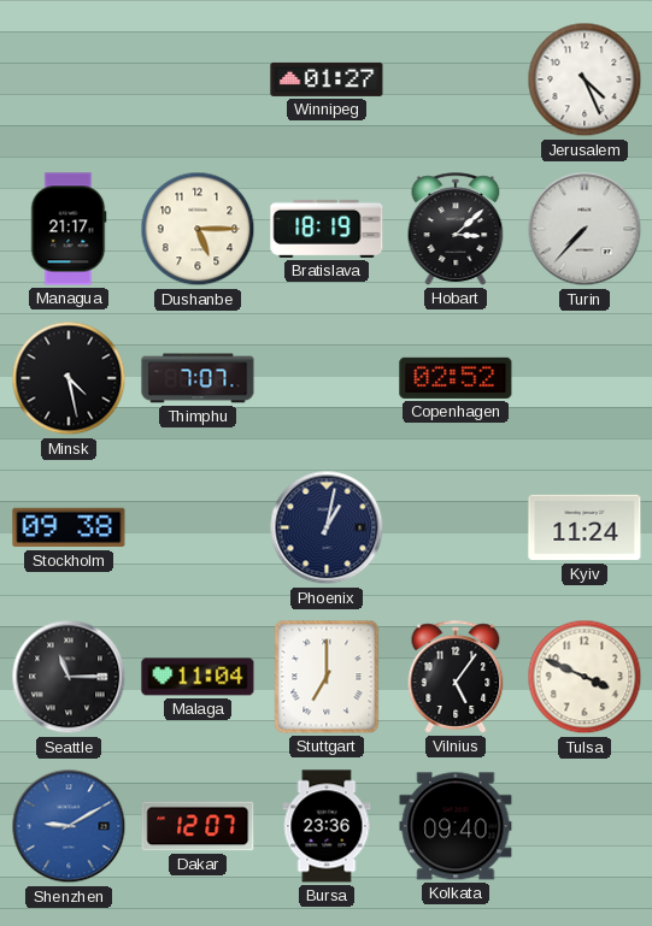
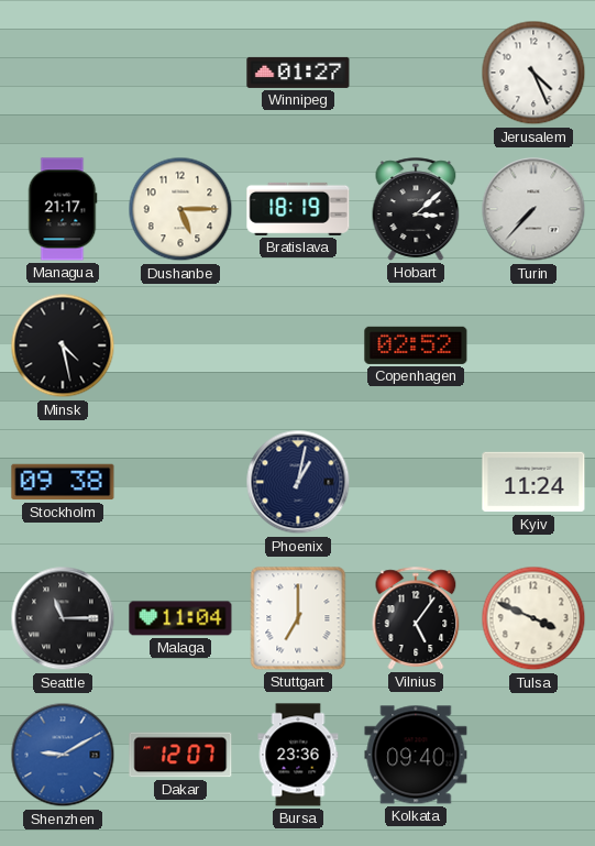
Thimphu: 7:07 -> none
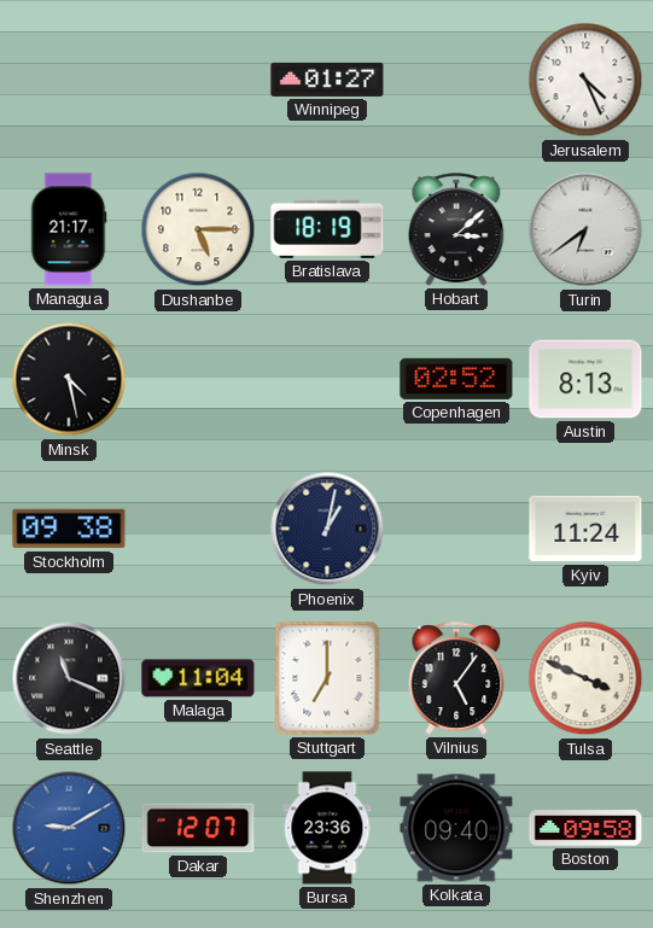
Turin: 7:37 -> 6:39
Austin: none -> 8:13
Seattle: 11:15 -> 11:19
Boston: none -> 09:58
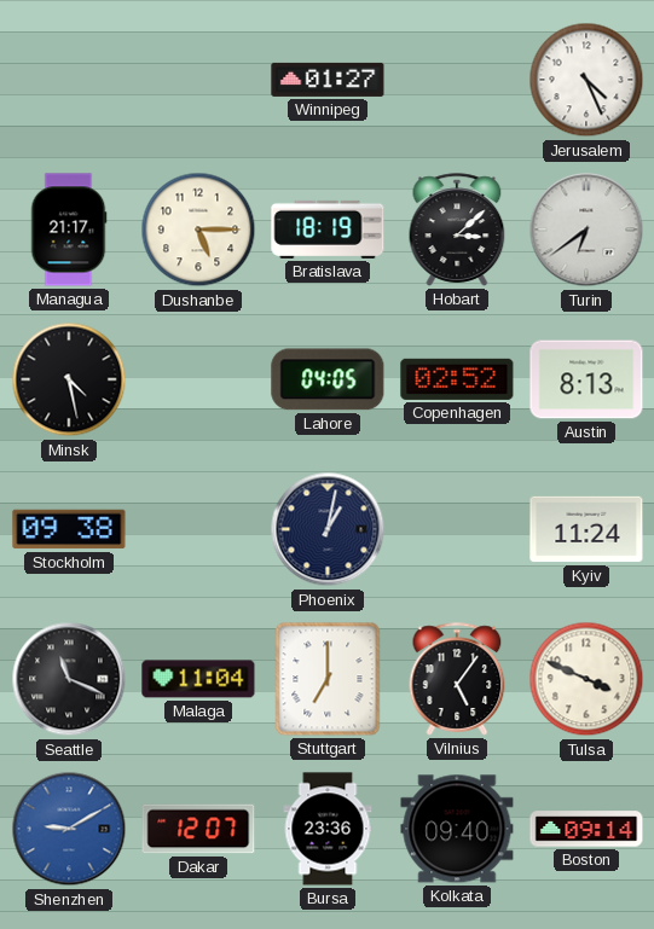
Lahore: none -> 04:05
Boston: 09:58 -> 09:14
